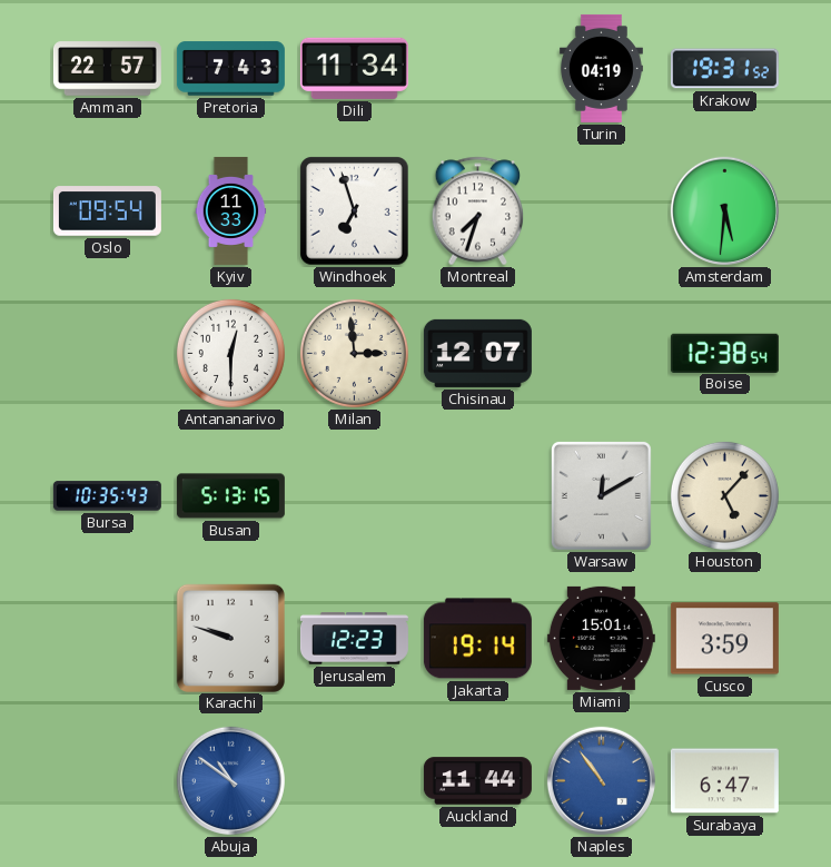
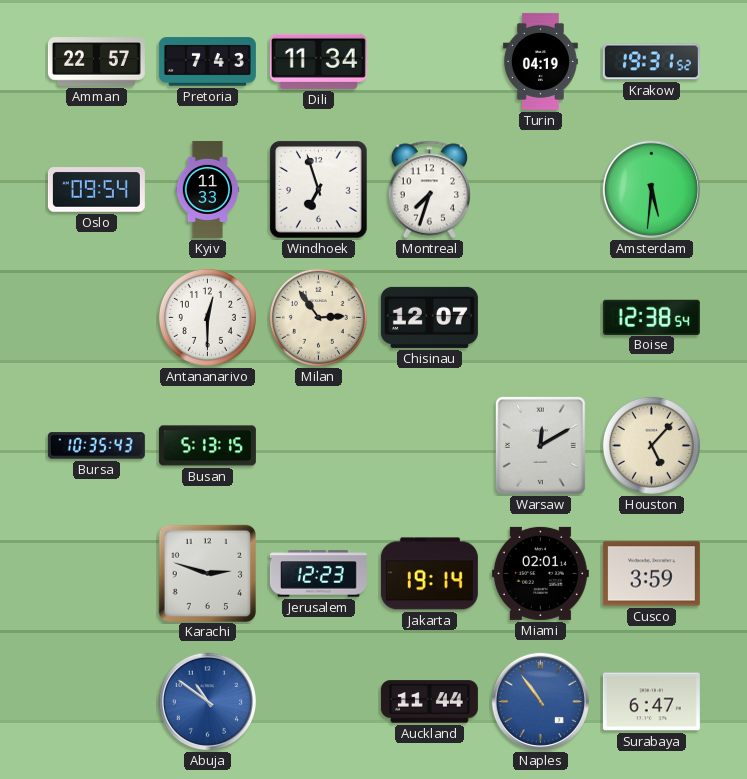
Milan: 2:59 -> 2:54
Karachi: 9:48 -> 2:48
Miami: 15:01 -> 02:01
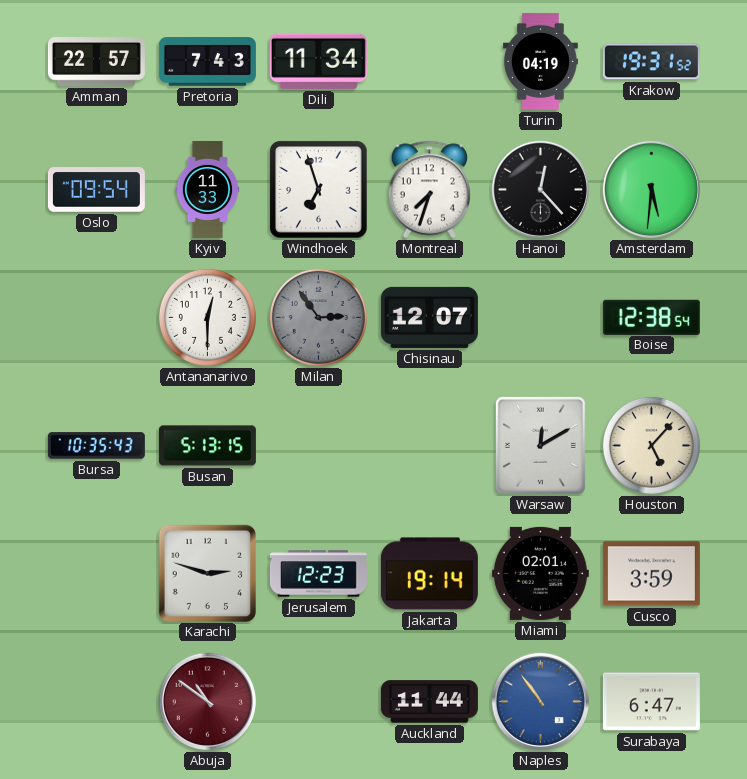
Hanoi: none -> 12:23
Milan dial: cream -> grey
Abuja dial: blue -> burgundy
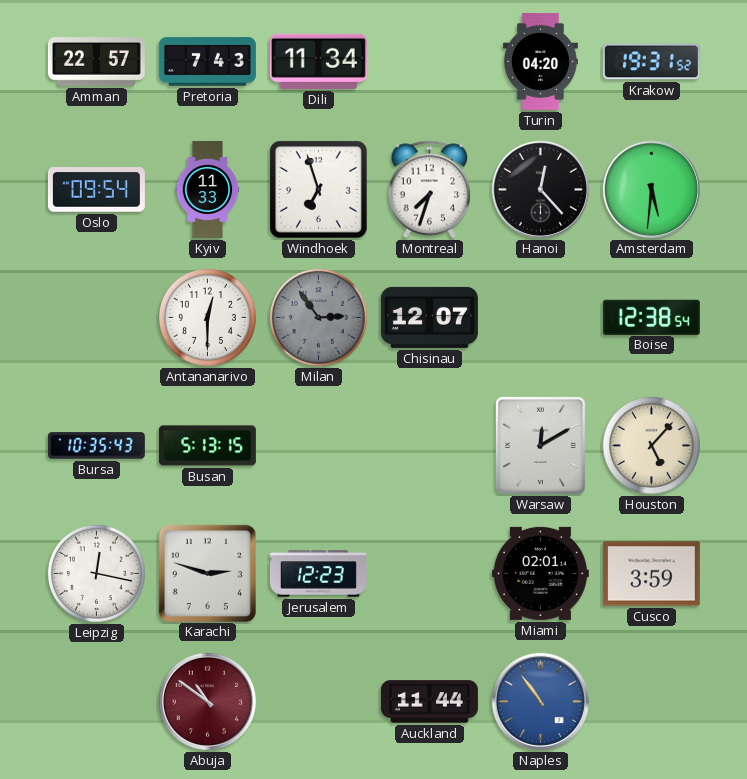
Turin: 04:19 -> 04:20
Leipzig: none -> 12:17
Jakarta: 19:14 -> none
Surabaya: 6:47 -> none
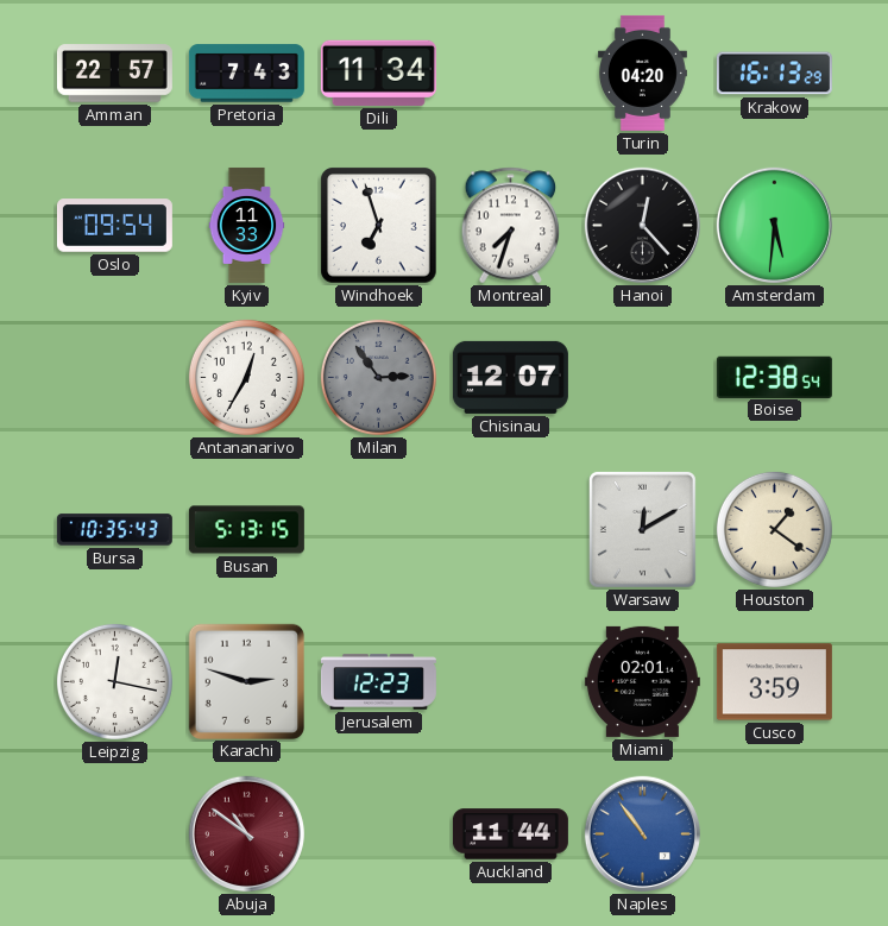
Krakow: 19:31 -> 16:13
Antananarivo: 12:30 -> 12:35
Houston: 5:07 -> 1:21
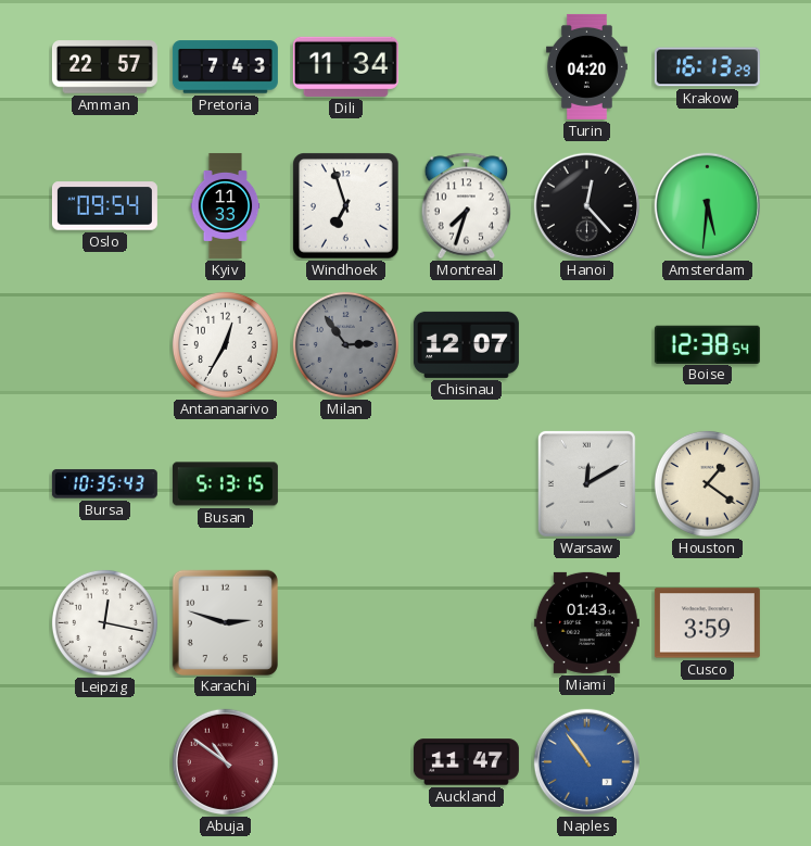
Jerusalem: 12:23 -> none
Miami: 02:01 -> 01:43
Auckland: 11:44 -> 11:47
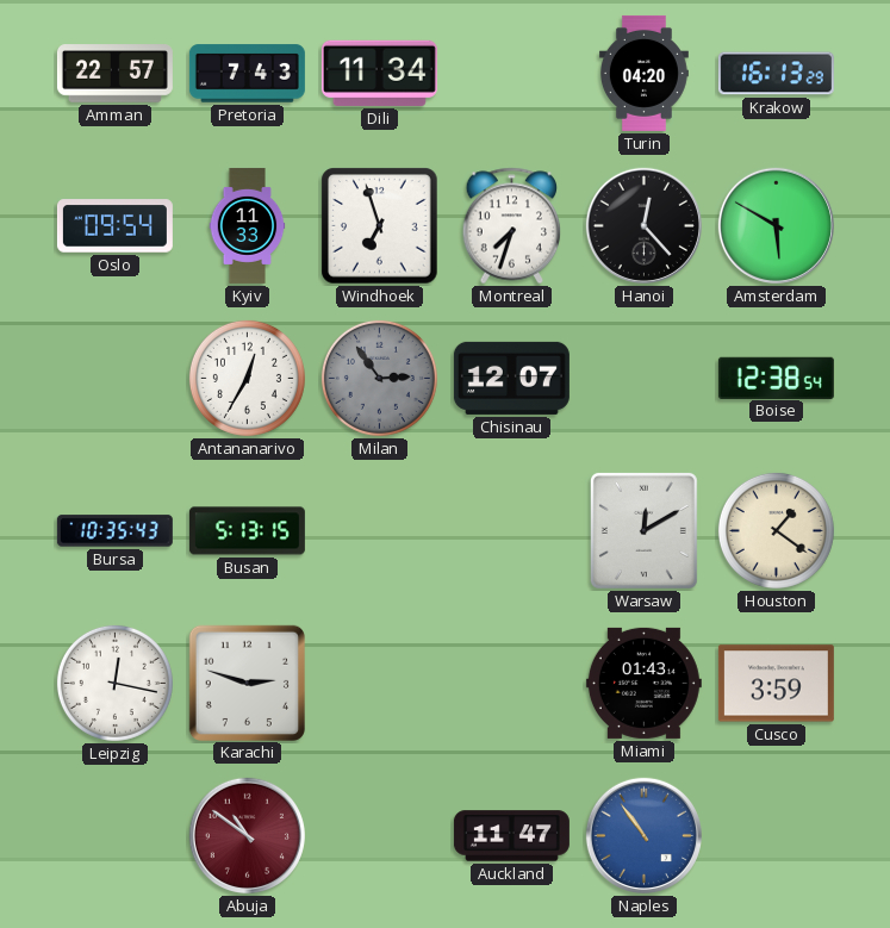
Amsterdam: 5:31 -> 5:50
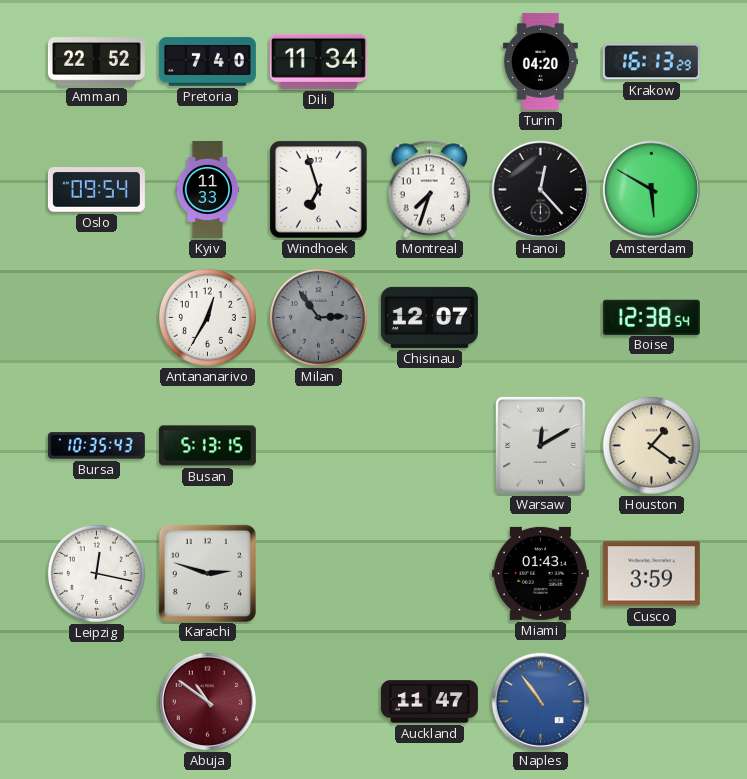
Amman: 22:57 -> 22:52
Pretoria: 7:43 -> 7:40
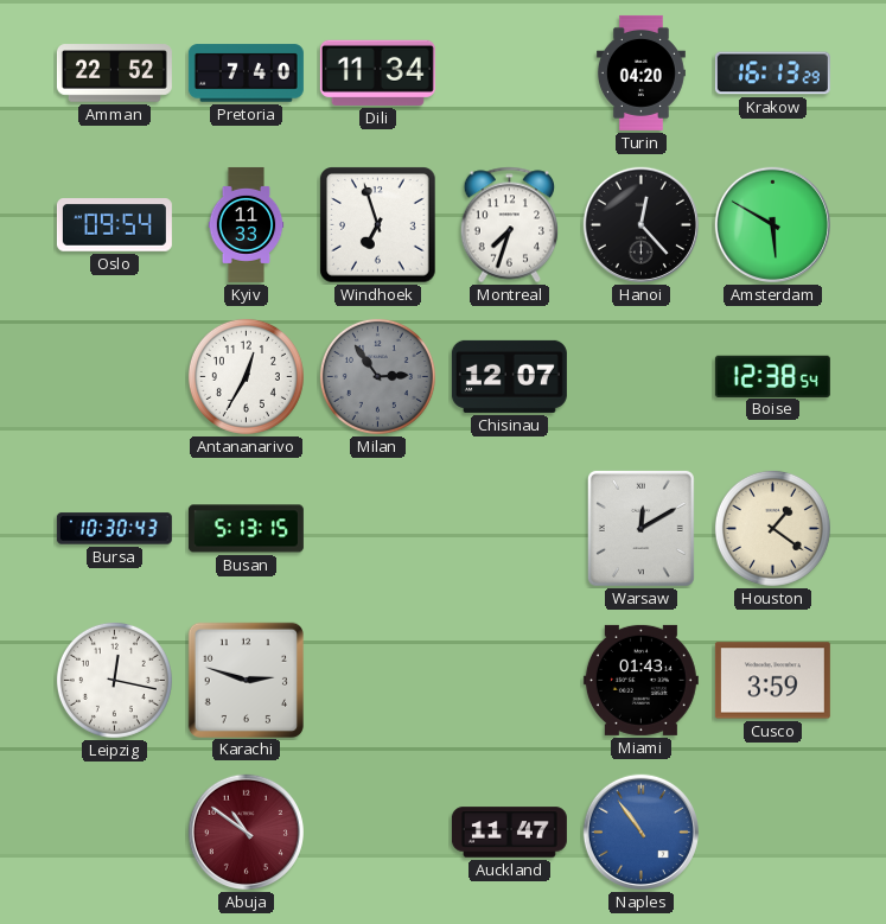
Bursa: 10:35 -> 10:30
